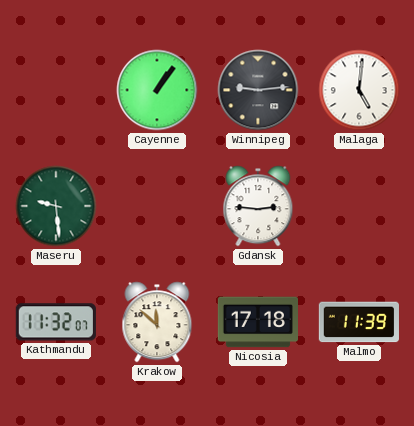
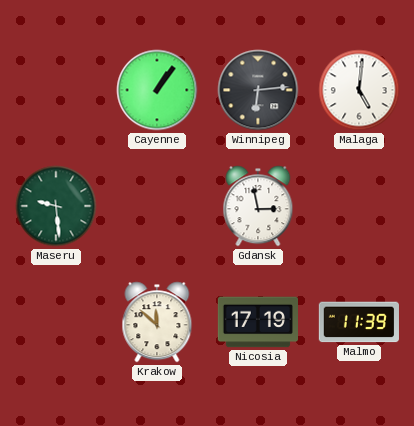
Winnipeg: 9:14 -> 6:14
Gdansk: 2:46 -> 2:58
Kathmandu: 11:32 -> none
Nicosia: 17:18 -> 17:19
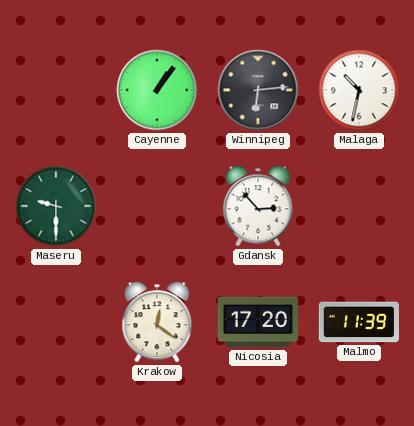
Malaga: 5:01 -> 10:32
Maseru: 9:29 -> 9:30
Gdansk: 2:58 -> 2:53
Krakow: 11:52 -> 12:21
Nicosia: 17:19 -> 17:20
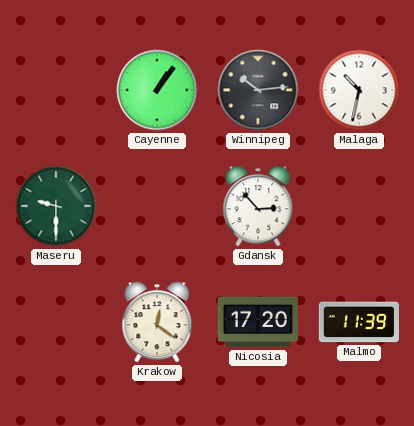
Winnipeg: 6:14 -> 10:14
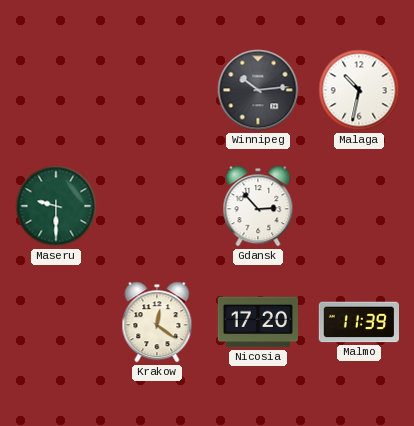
Cayenne: 1:06 -> none
